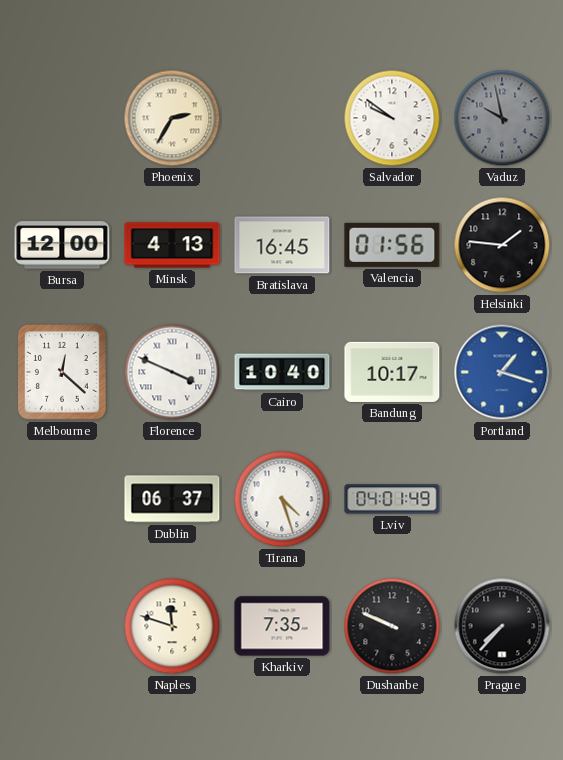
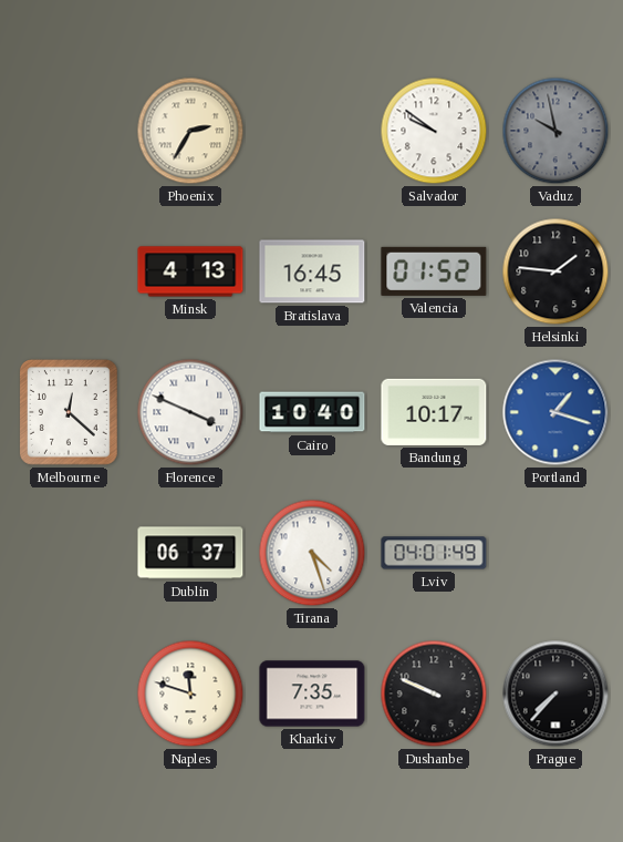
Bursa: 12:00 -> none
Valencia: 01:56 -> 01:52
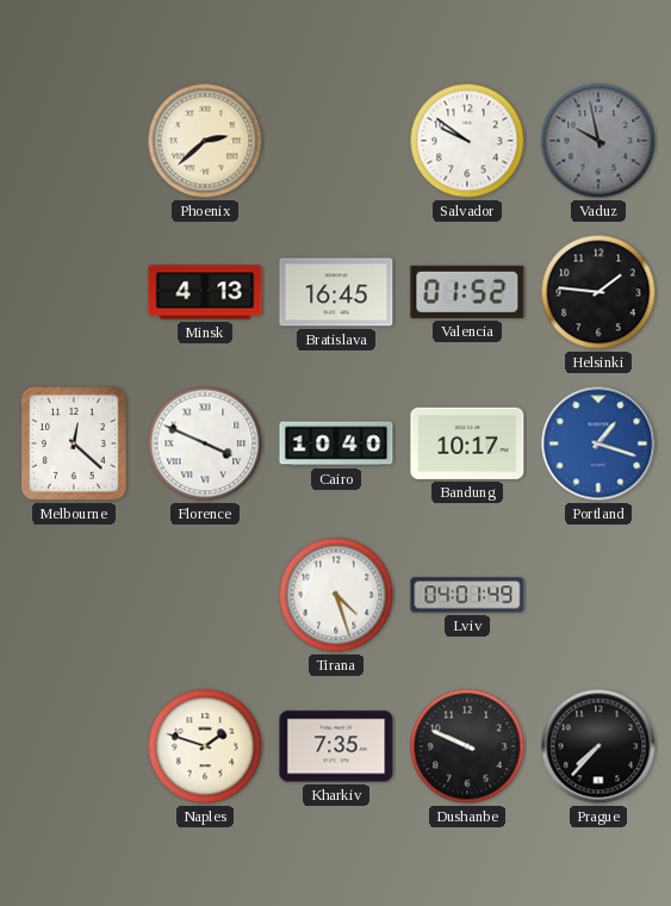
Phoenix: 2:35 -> 2:38
Dublin: 06:37 -> none
Naples: 11:48 -> 1:48
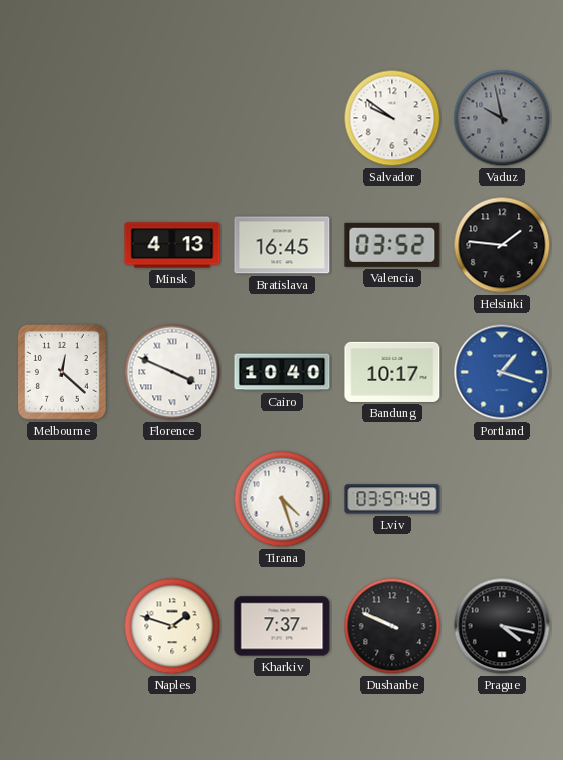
Phoenix: 2:38 -> none
Valencia: 01:52 -> 03:52
Lviv: 04:01 -> 03:57
Kharkiv: 7:35 -> 7:37
Prague: 7:37 -> 4:17
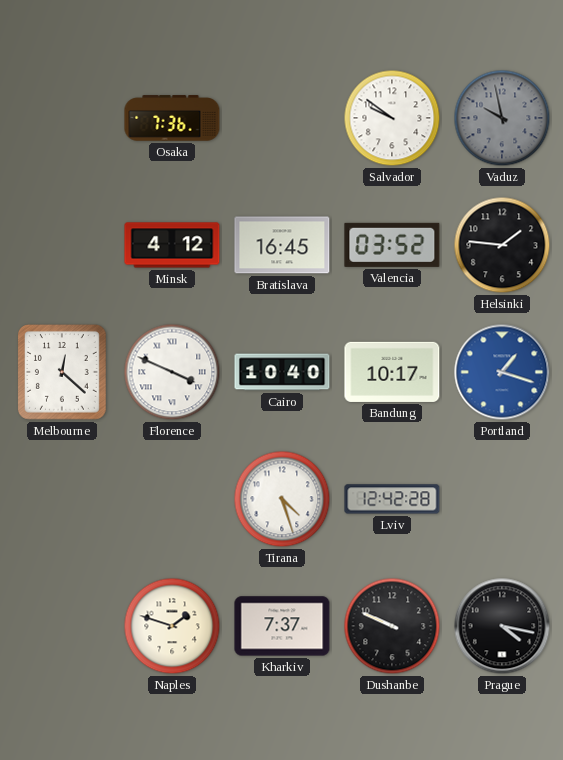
Osaka: none -> 7:36
Minsk: 4:13 -> 4:12
Lviv: 03:57 -> 12:42
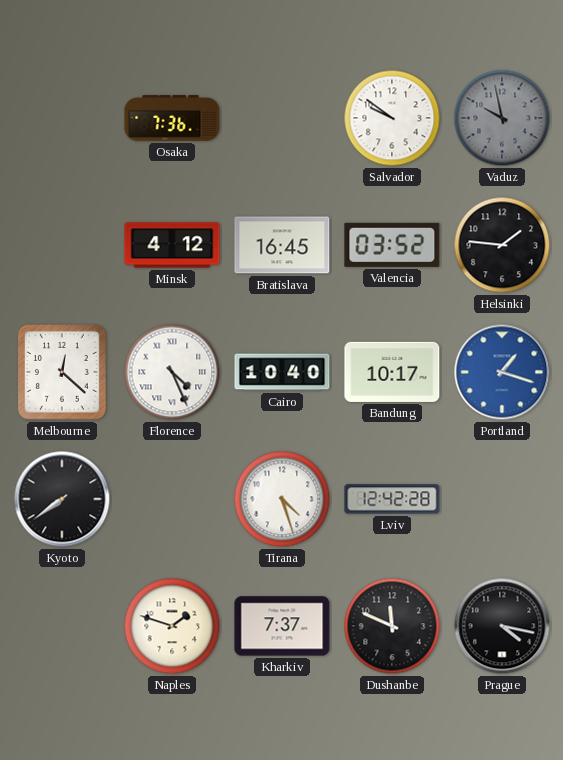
Florence: 3:49 -> 4:26
Kyoto: none -> 7:39
Dushanbe: 9:49 -> 11:49
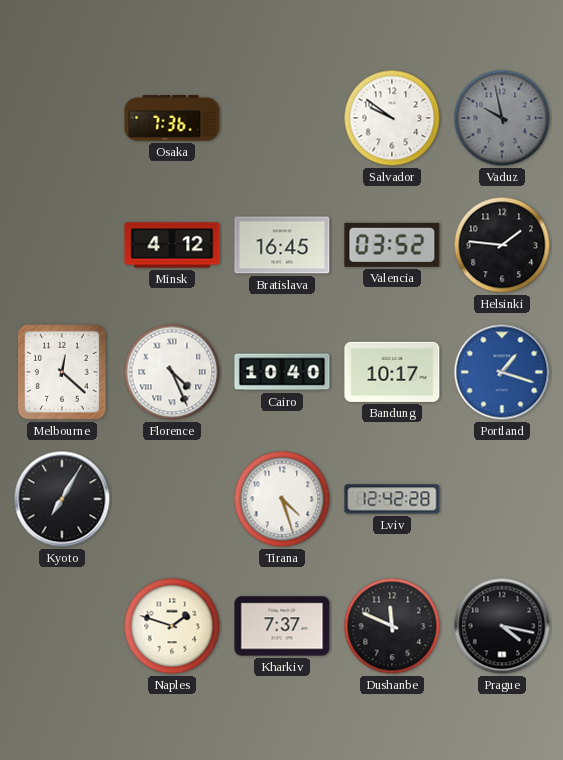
Kyoto: 7:39 -> 7:05
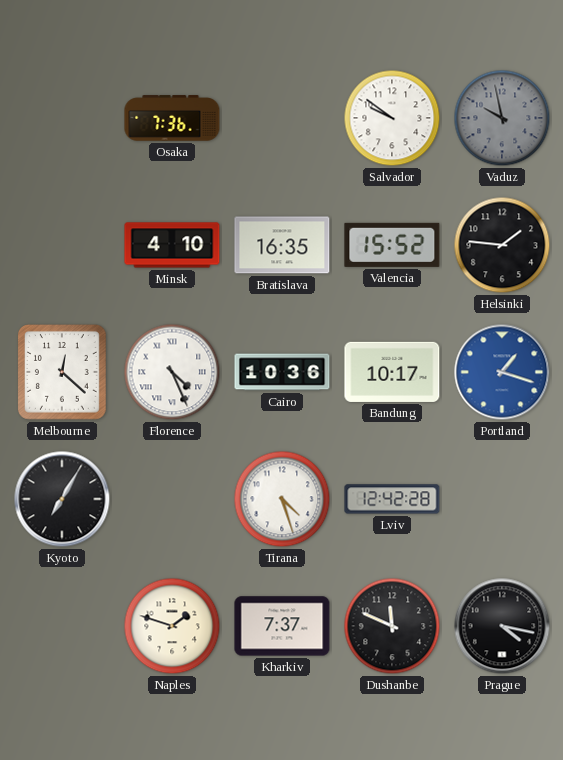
Minsk: 4:12 -> 4:10
Bratislava: 16:45 -> 16:35
Valencia: 03:52 -> 15:52
Cairo: 10:40 -> 10:36
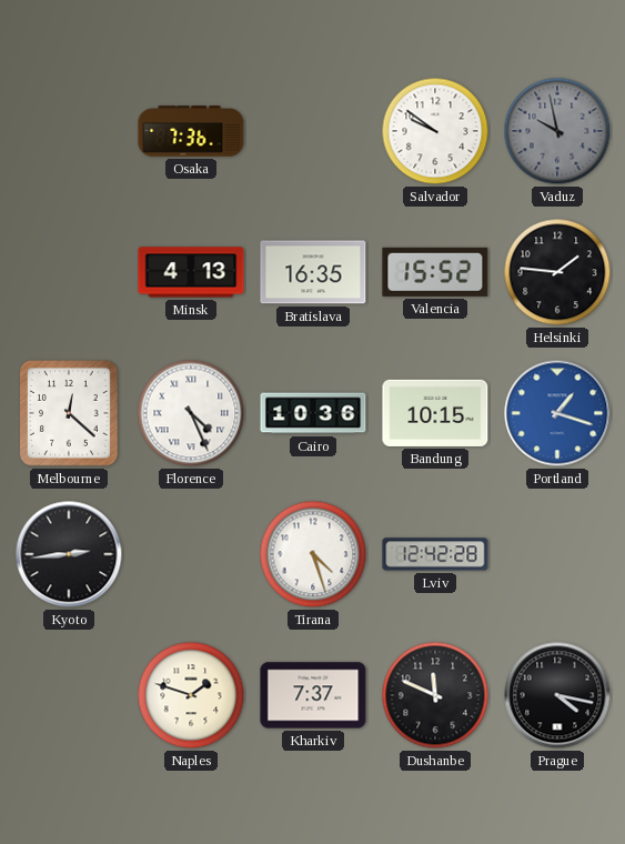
Minsk: 4:10 -> 4:13
Bandung: 10:17 -> 10:15
Kyoto: 7:05 -> 2:44
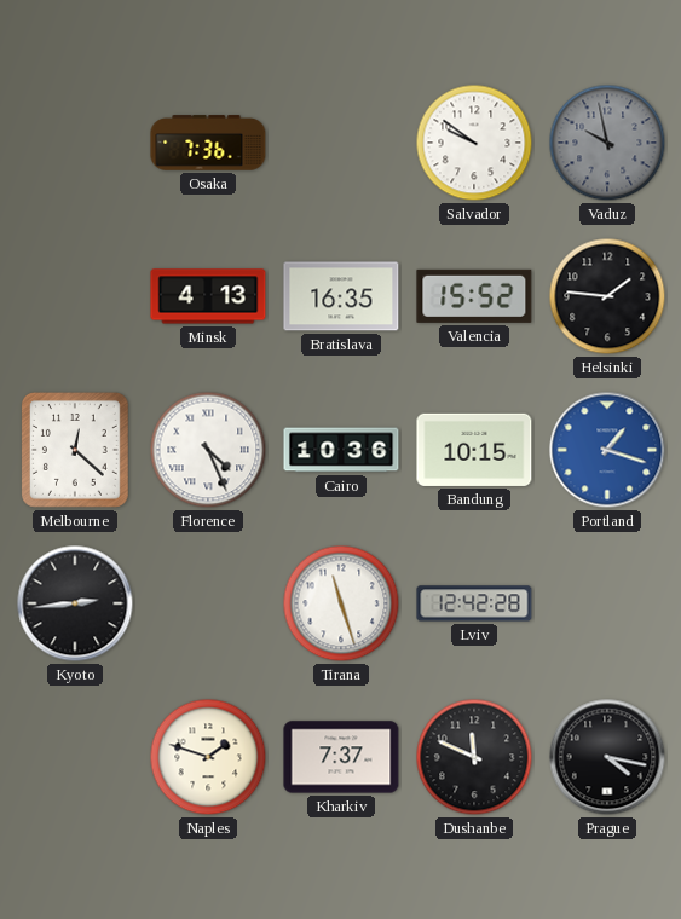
Tirana: 4:27 -> 11:27
